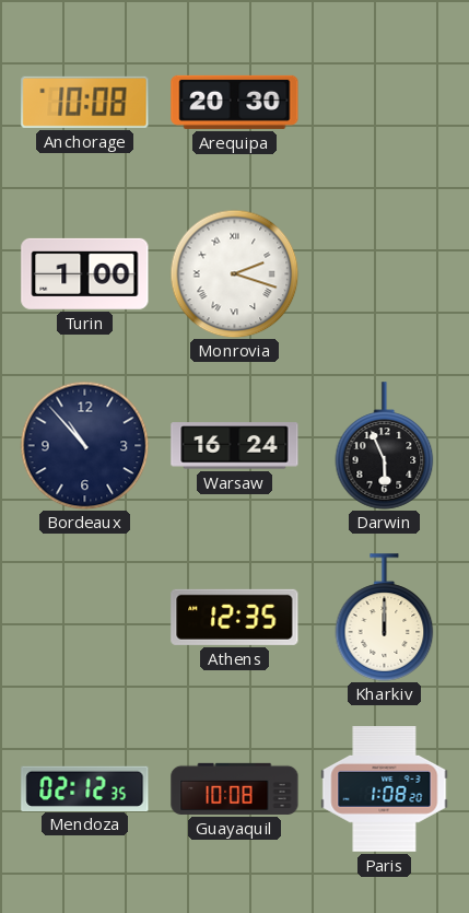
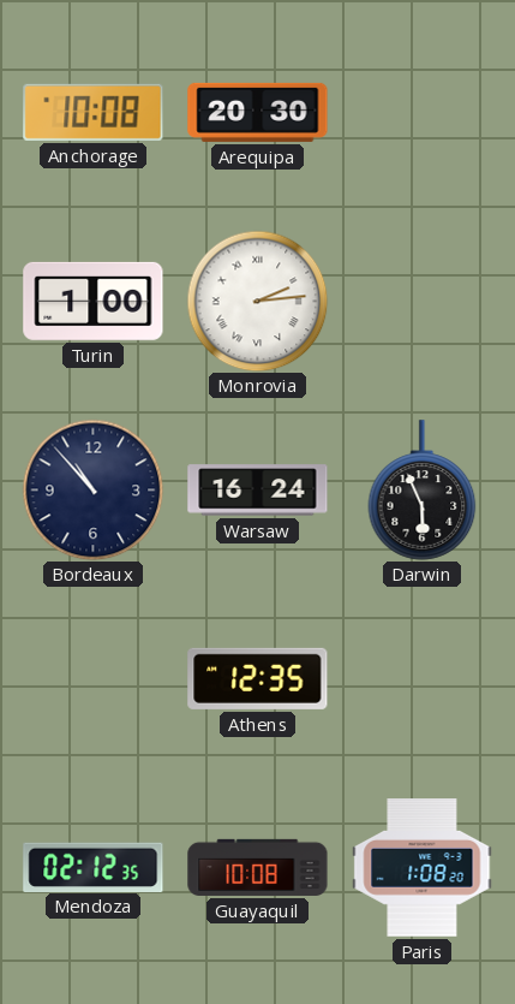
Monrovia: 2:18 -> 2:14
Kharkiv: 12:00 -> none
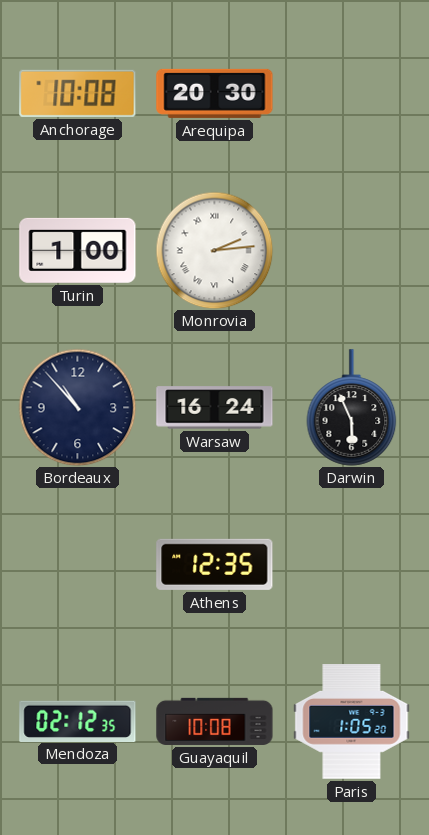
Paris: 1:08 -> 1:05
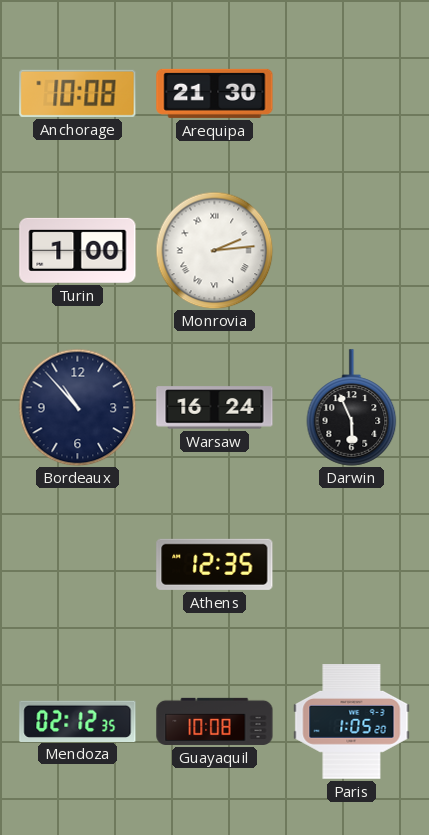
Arequipa: 20:30 -> 21:30
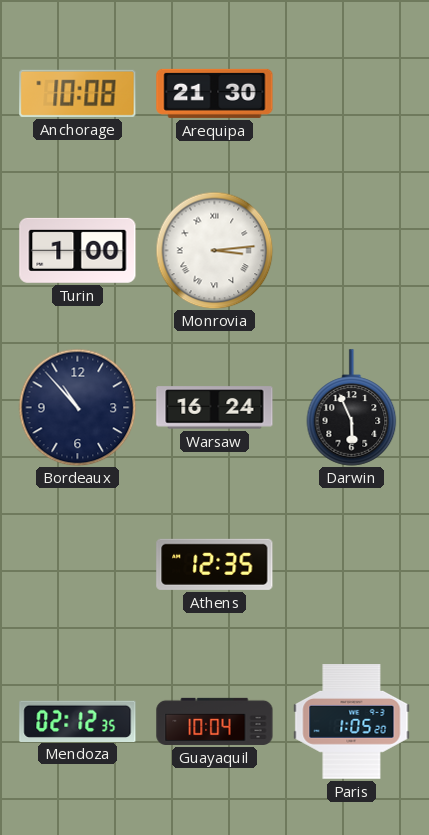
Monrovia: 2:14 -> 3:14
Guayaquil: 10:08 -> 10:04
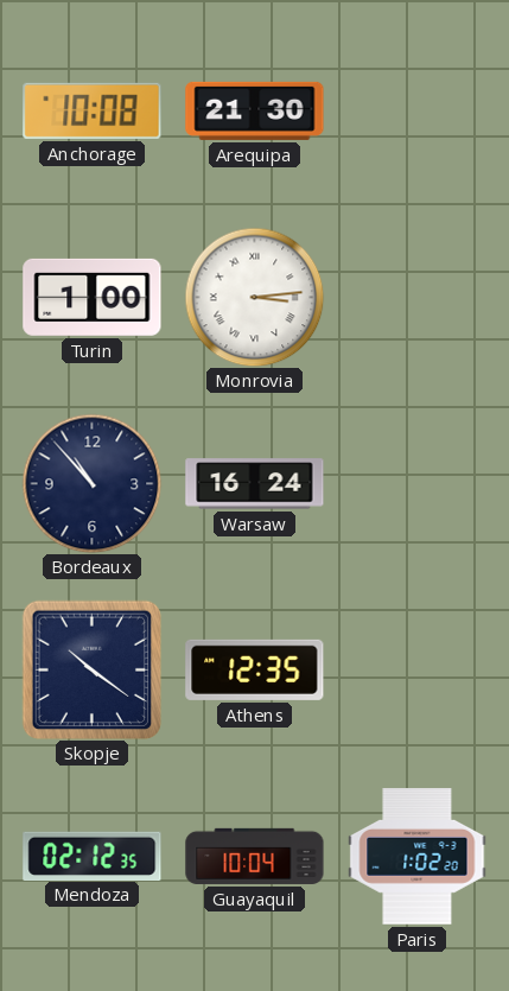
Darwin: 5:56 -> none
Skopje: none -> 10:21
Paris: 1:05 -> 1:02
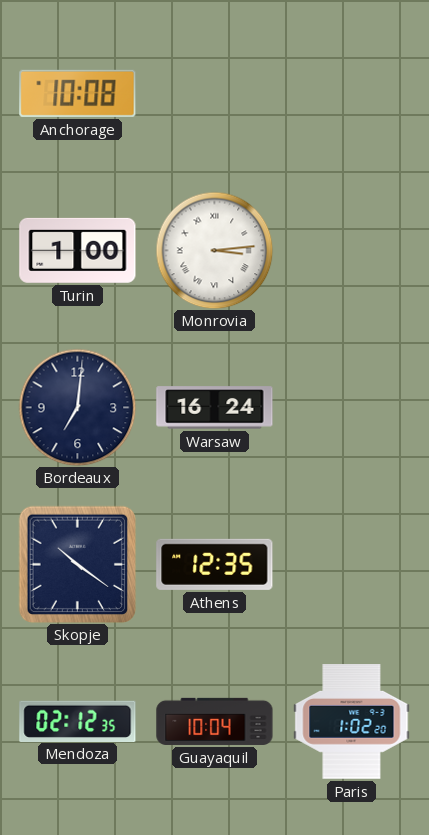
Arequipa: 21:30 -> none
Bordeaux: 10:53 -> 7:01
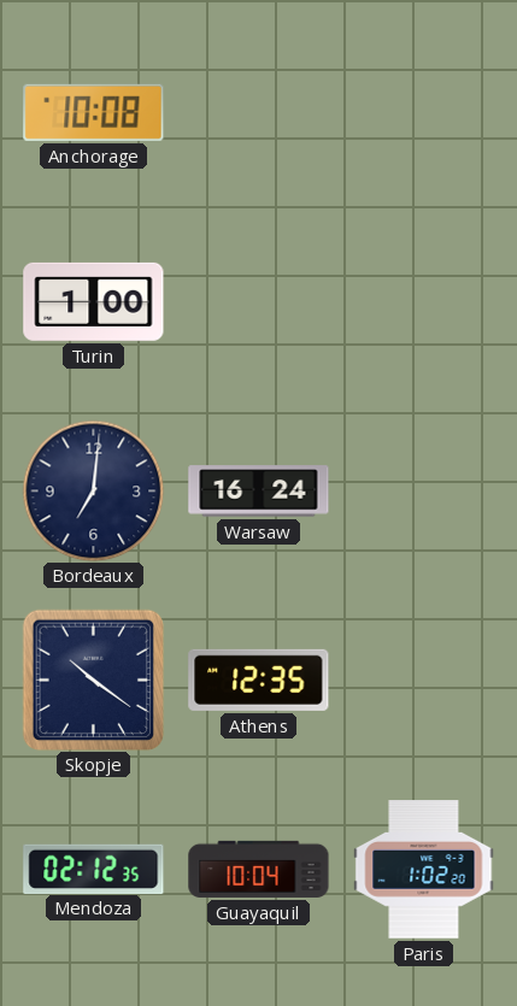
Monrovia: 3:14 -> none
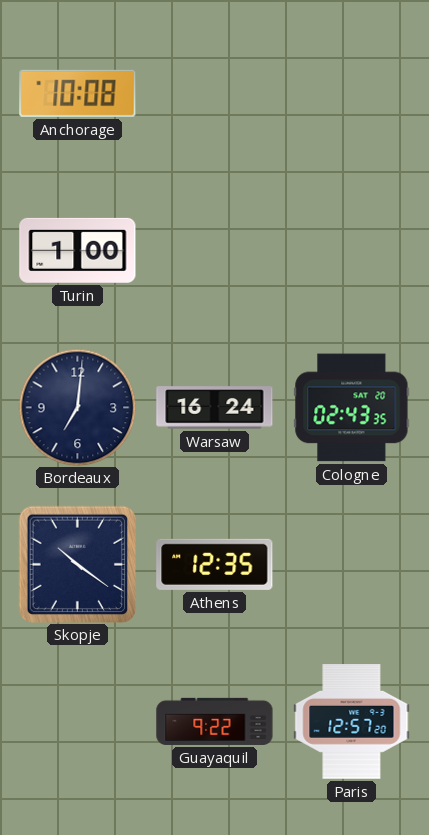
Cologne: none -> 02:43
Mendoza: 02:12 -> none
Guayaquil: 10:04 -> 9:22
Paris: 1:02 -> 12:57
